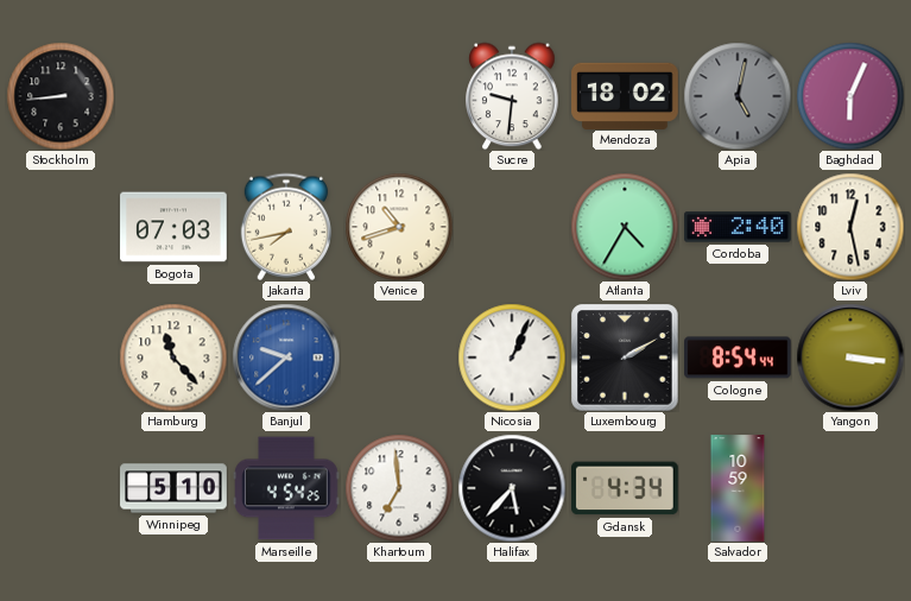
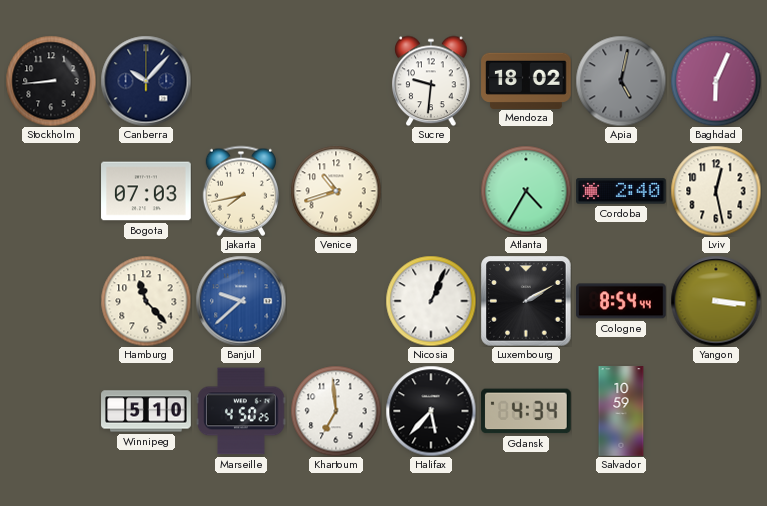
Canberra: none -> 10:07
Marseille: 4:54 -> 4:50
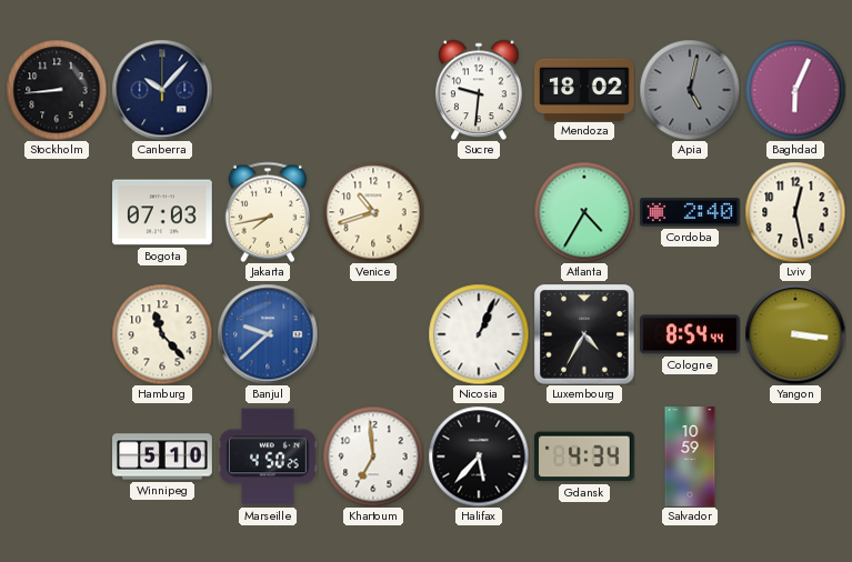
Luxembourg: 2:10 -> 4:35
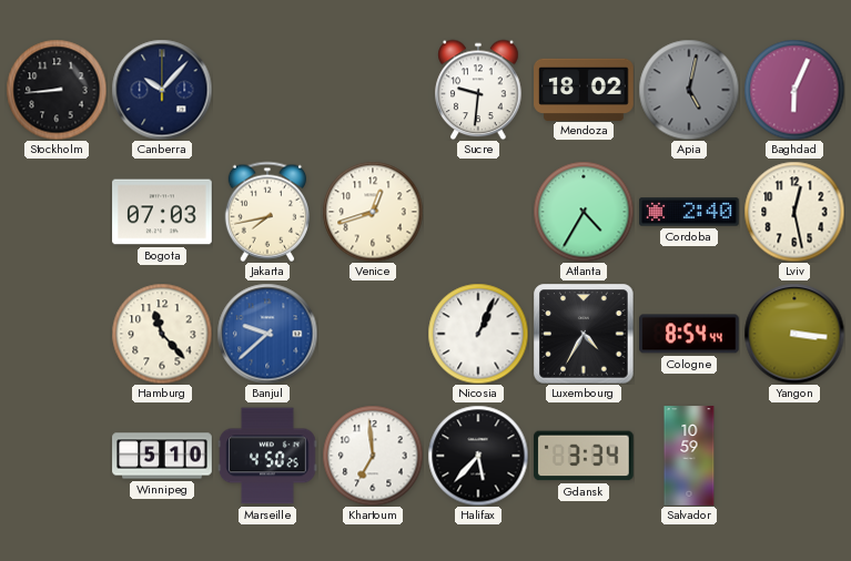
Venice: 10:42 -> 12:42
Gdansk: 4:34 -> 3:34
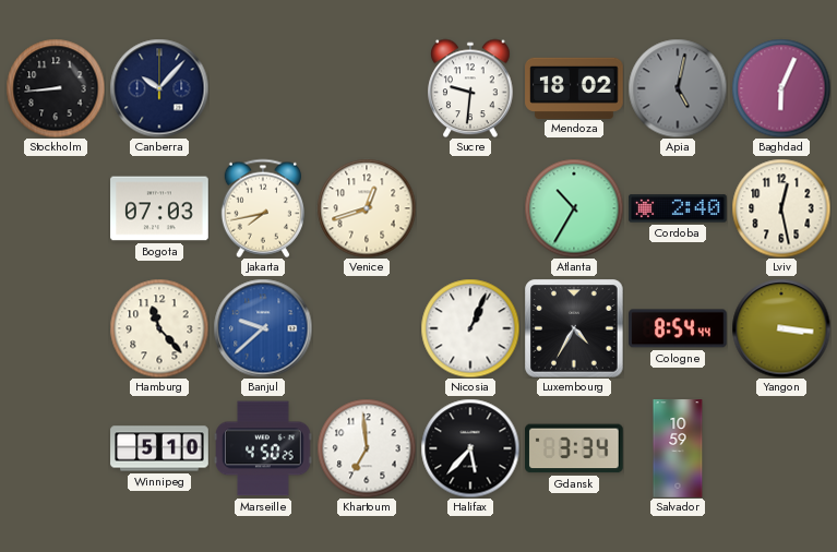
Atlanta: 4:35 -> 10:35
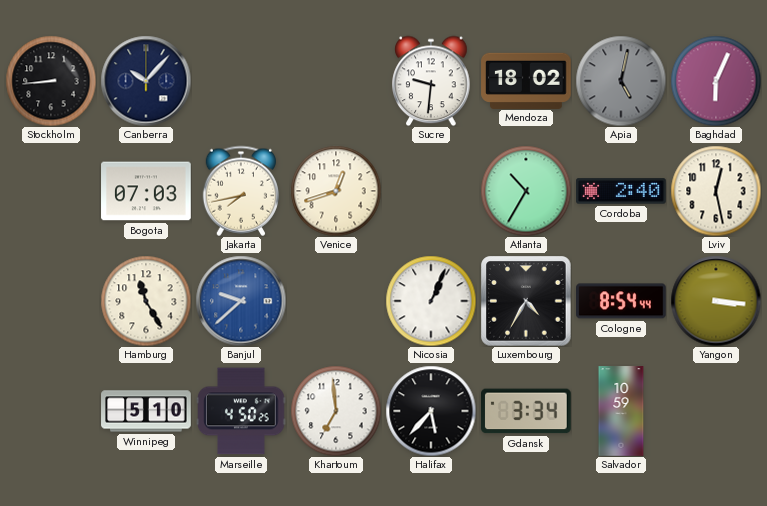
Hamburg: 11:23 -> 11:25
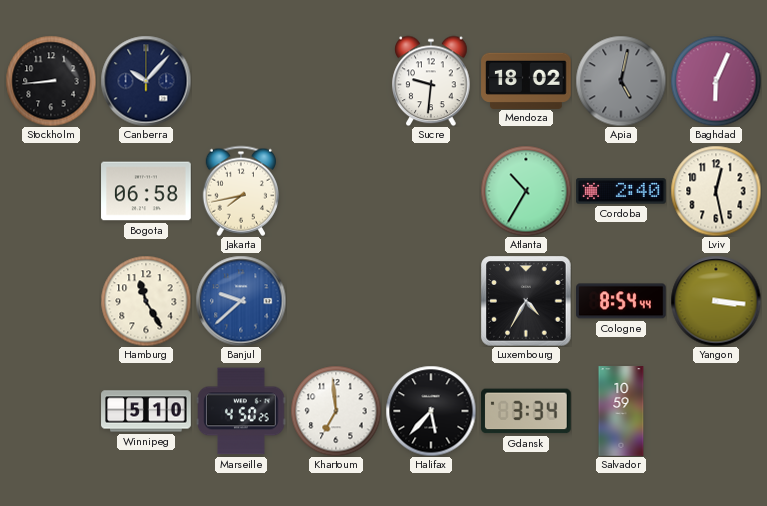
Bogota: 07:03 -> 06:58
Venice: 12:42 -> none
Nicosia: 1:04 -> none
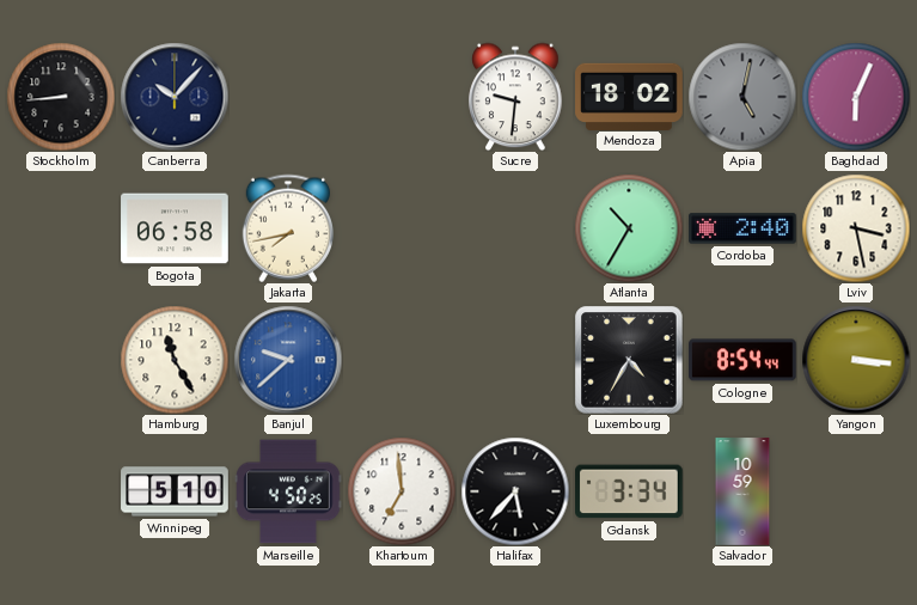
Lviv: 12:28 -> 3:28
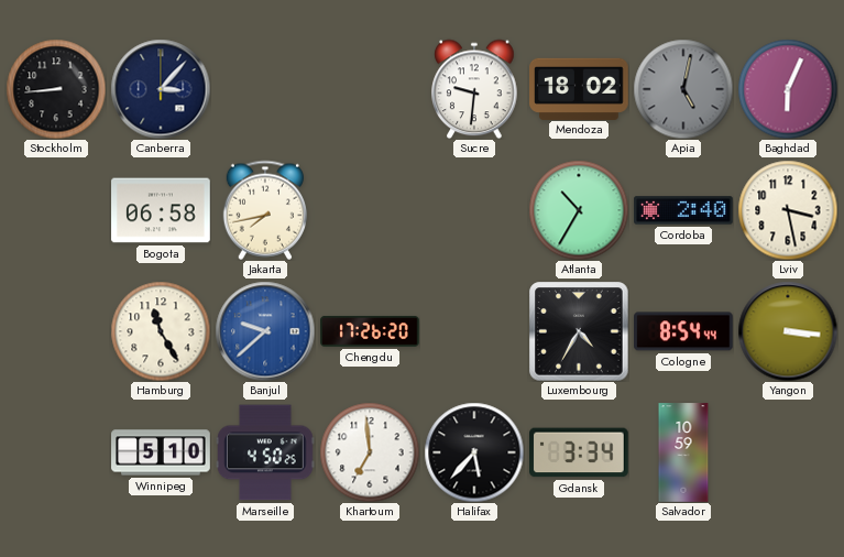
Canberra: 10:07 -> 3:07
Chengdu: none -> 17:26
